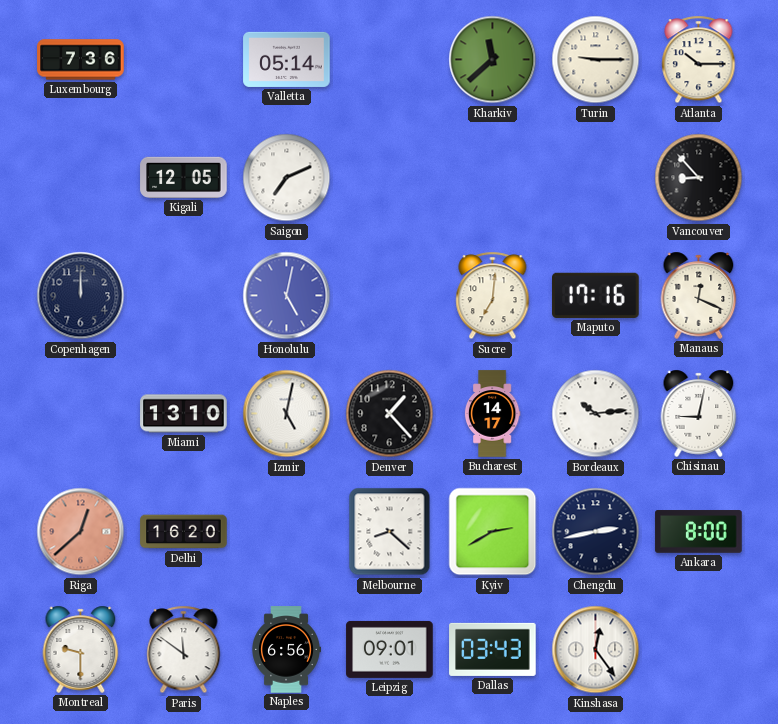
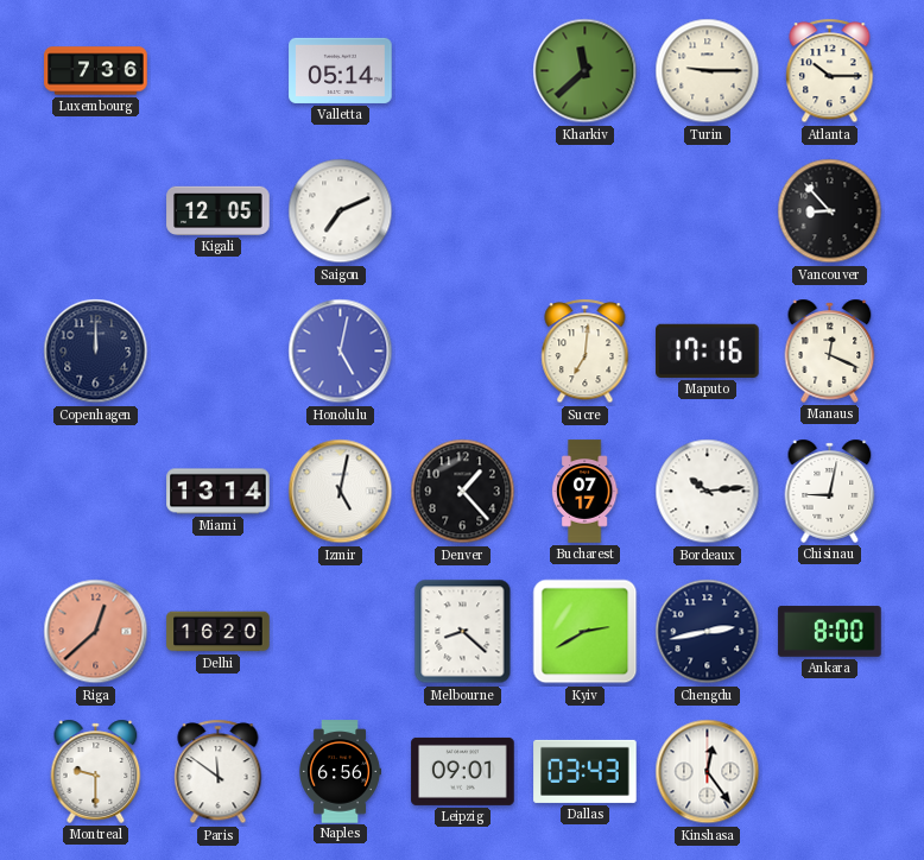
Miami: 13:10 -> 13:14
Bucharest: 14:17 -> 07:17
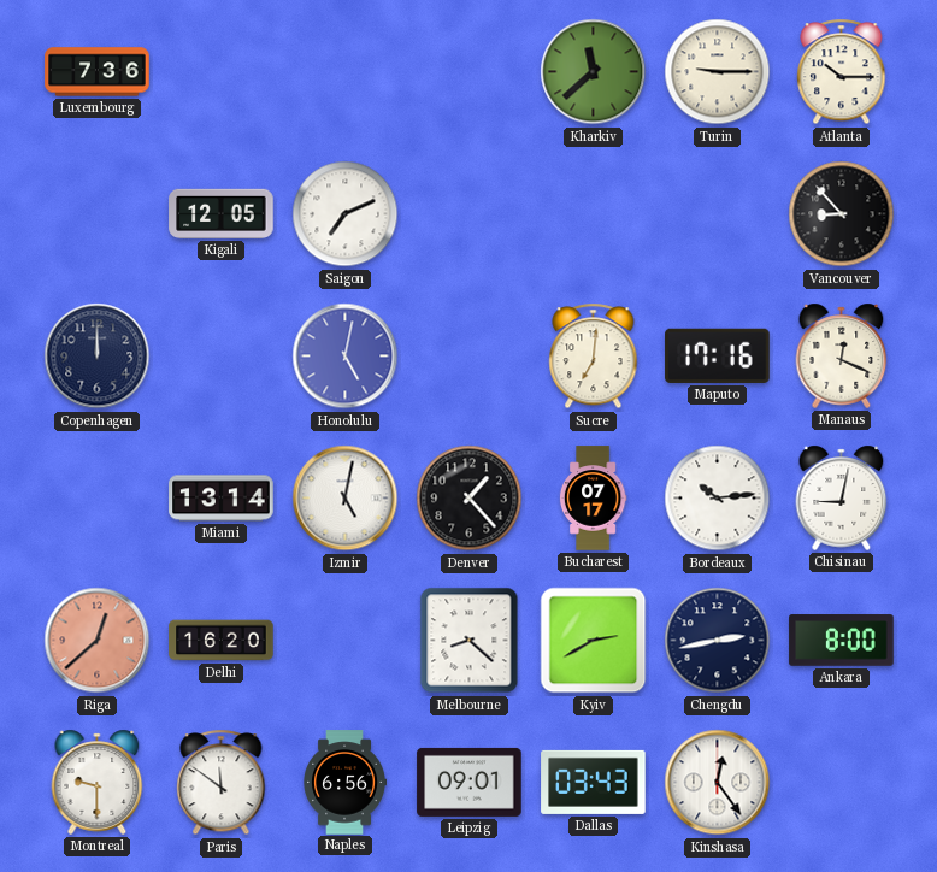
Valletta: 05:14 -> none
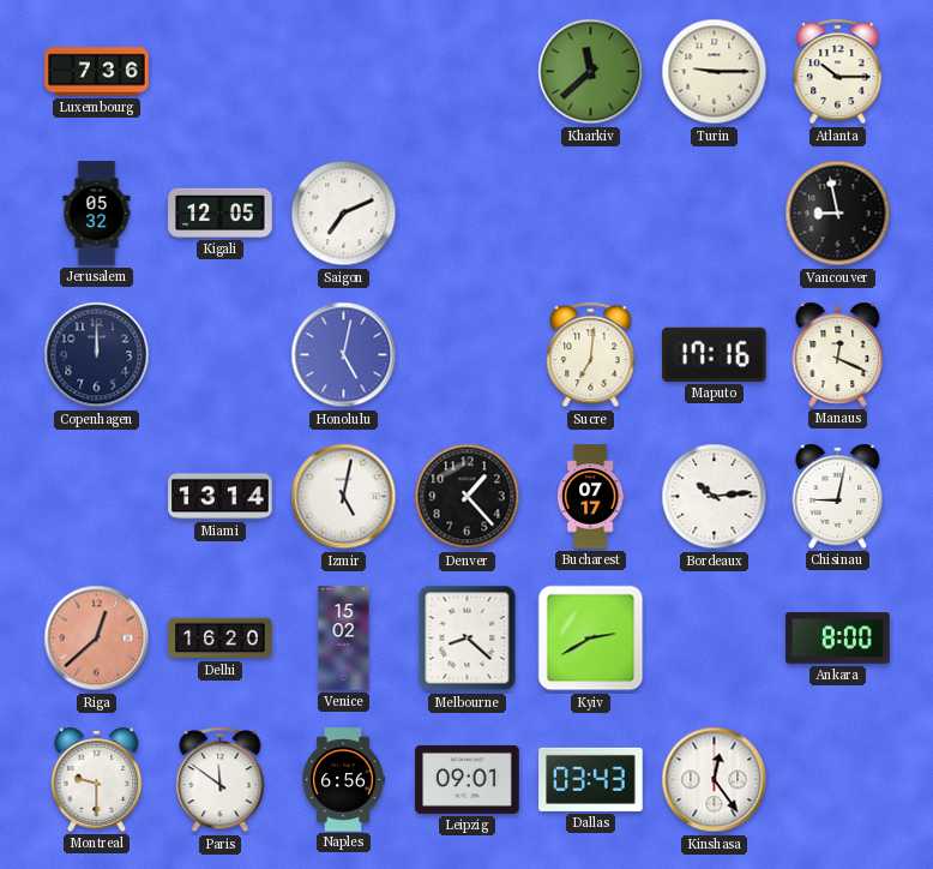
Jerusalem: none -> 05:32
Vancouver: 8:53 -> 8:58
Venice: none -> 15:02
Chengdu: 2:43 -> none
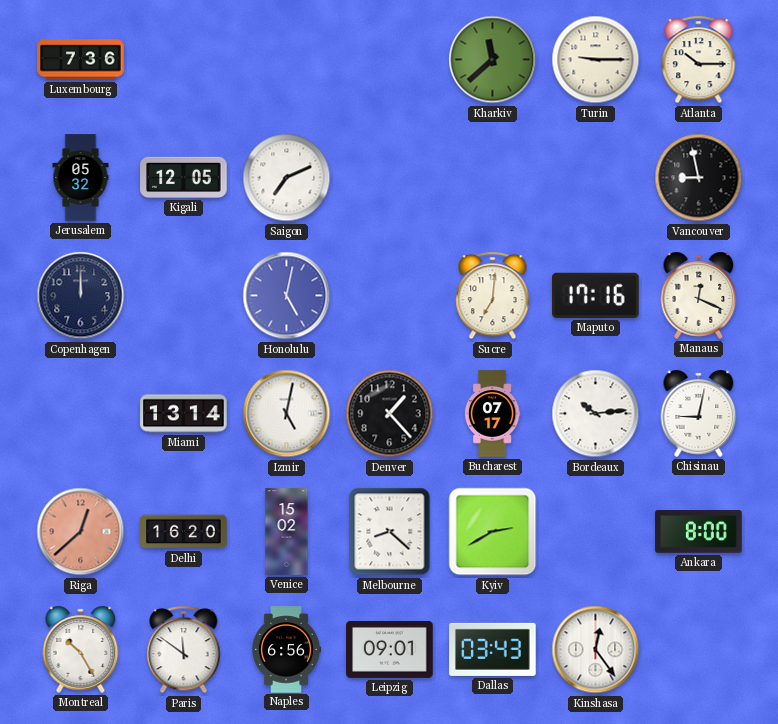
Montreal: 9:30 -> 10:25
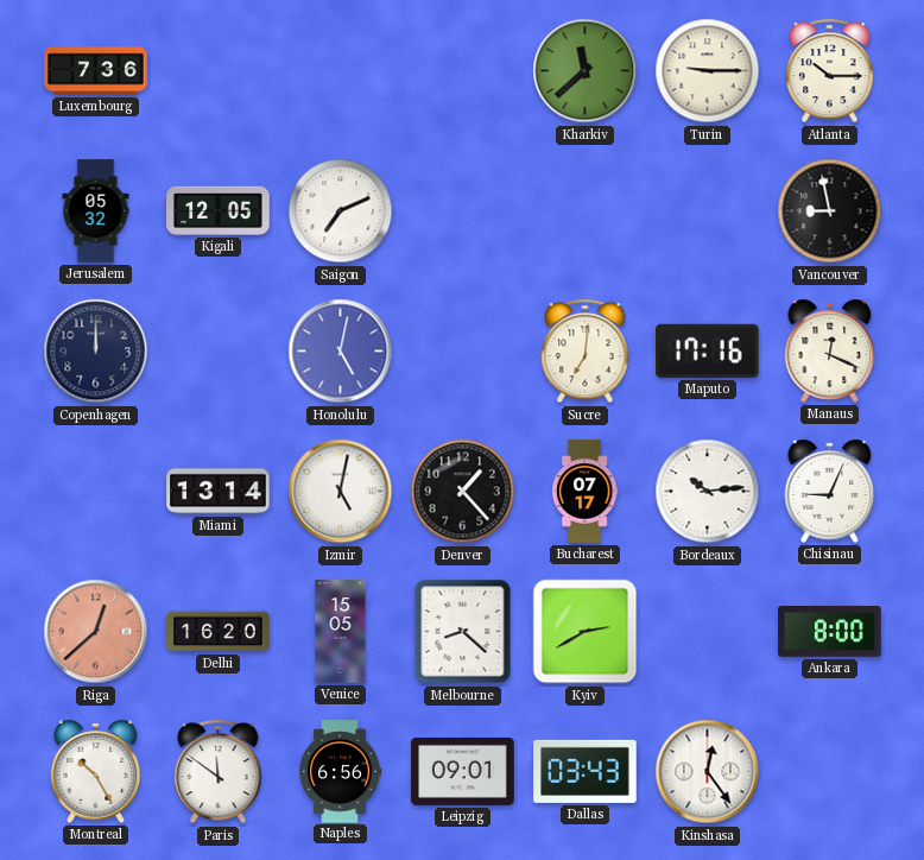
Chisinau: 9:02 -> 9:04
Venice: 15:02 -> 15:05
